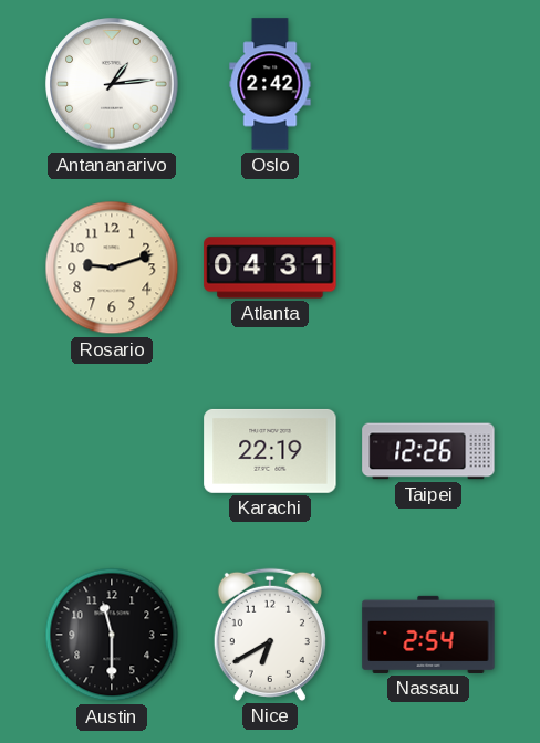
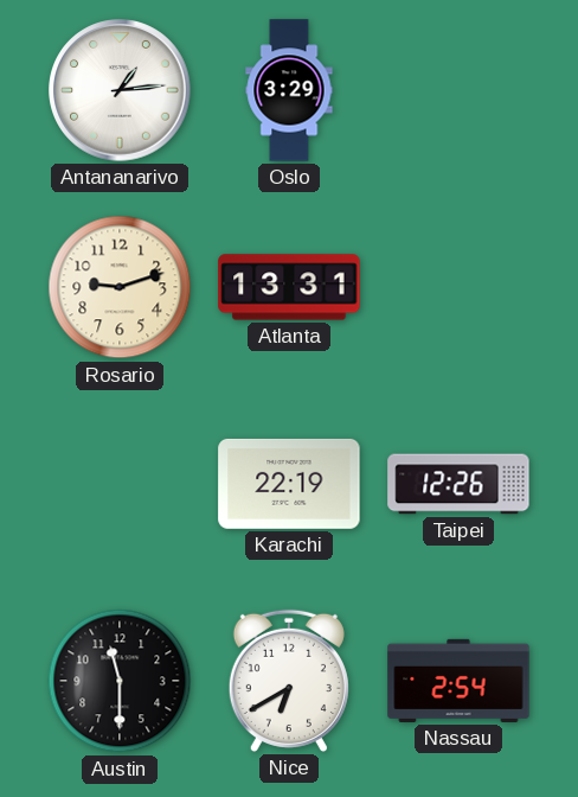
Oslo: 2:42 -> 3:29
Atlanta: 04:31 -> 13:31
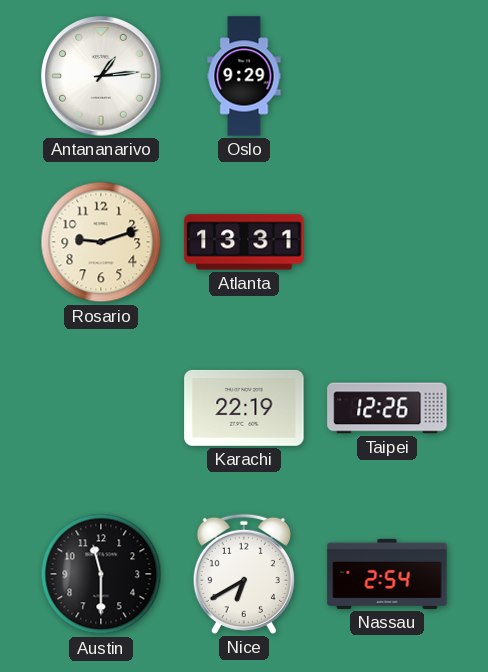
Oslo: 3:29 -> 9:29
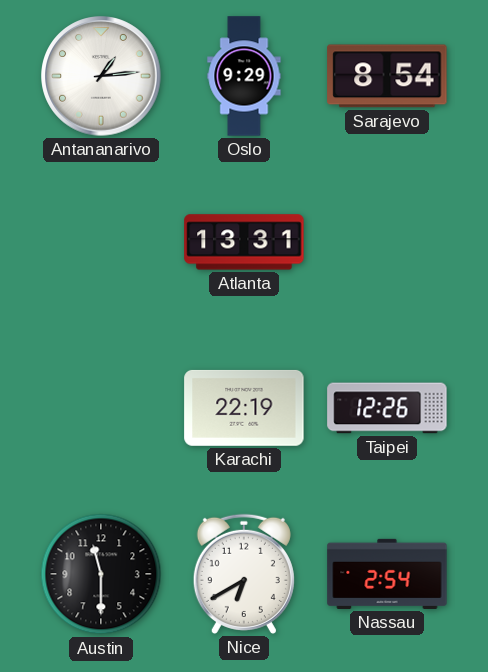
Sarajevo: none -> 8:54
Rosario: 9:12 -> none
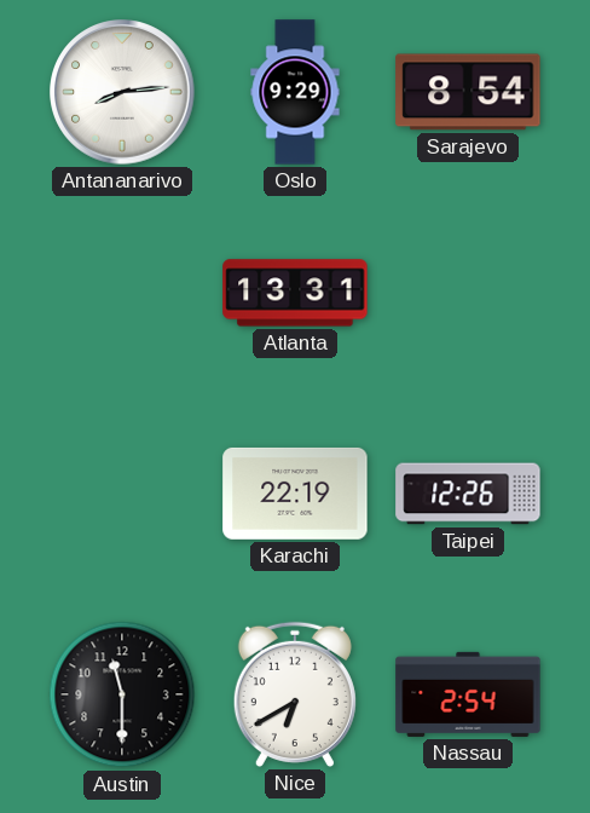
Antananarivo: 1:14 -> 8:14
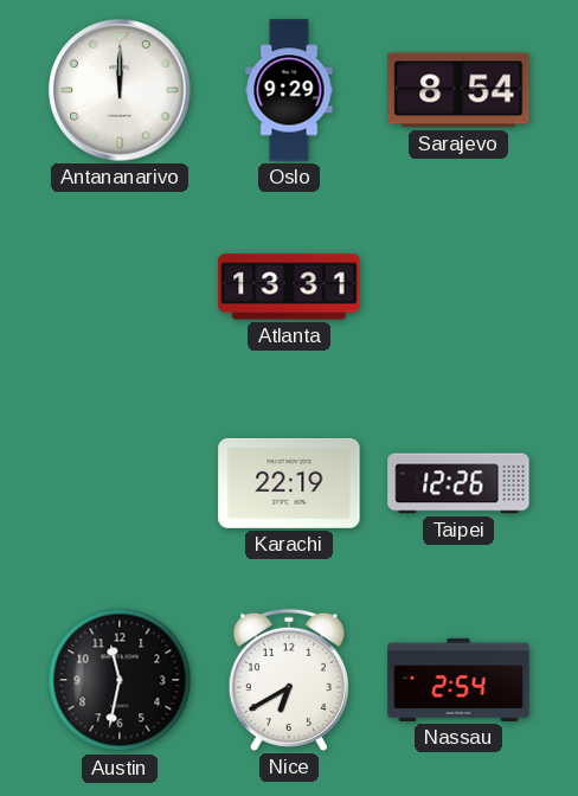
Antananarivo: 8:14 -> 12:00
Austin: 11:30 -> 11:32
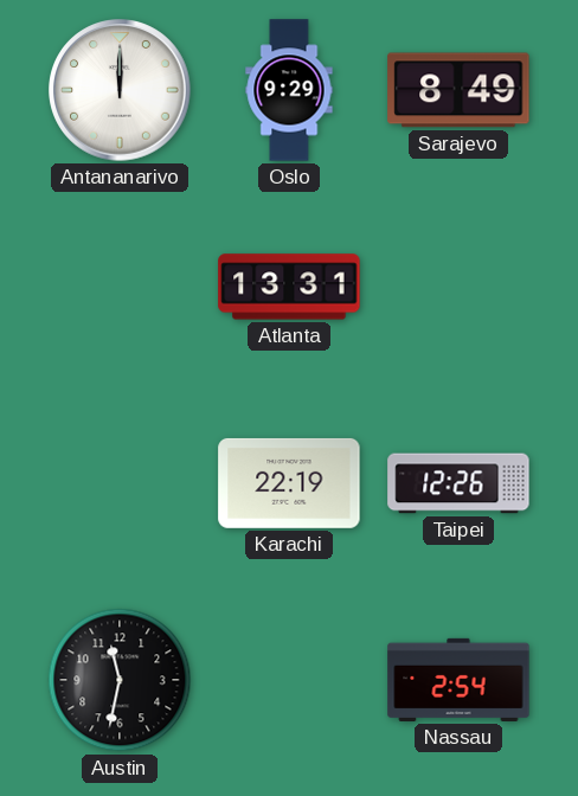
Sarajevo: 8:54 -> 8:49
Nice: 6:40 -> none
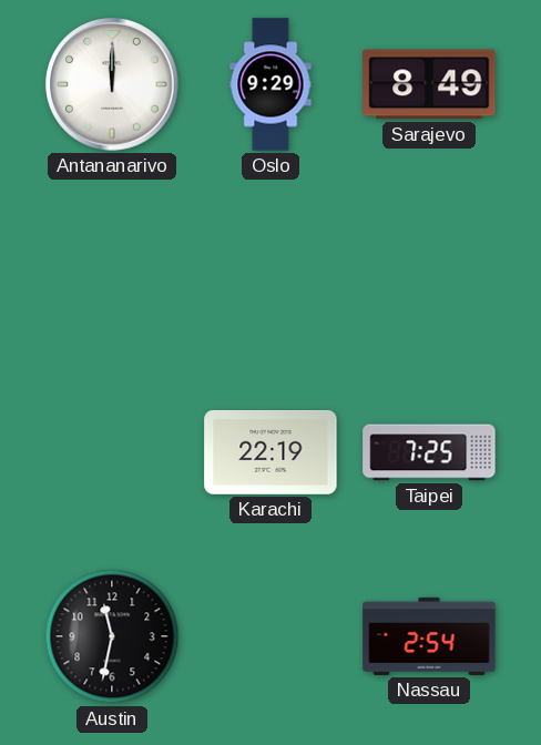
Atlanta: 13:31 -> none
Taipei: 12:26 -> 7:25
